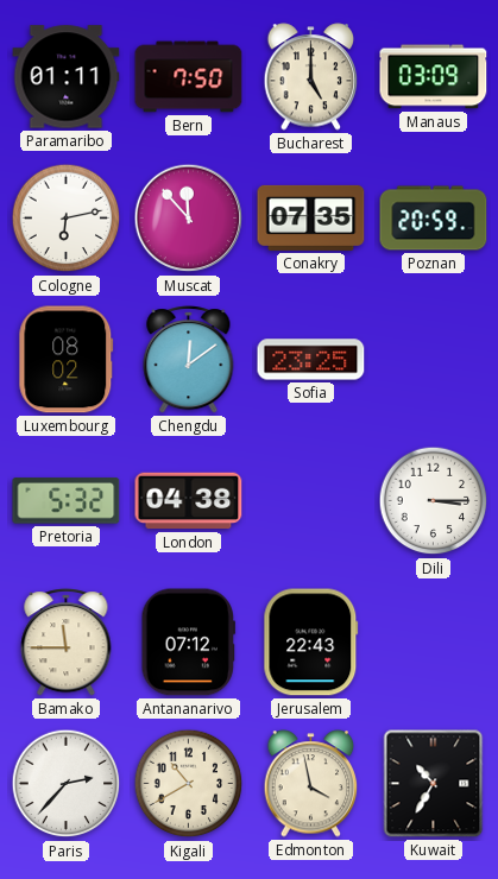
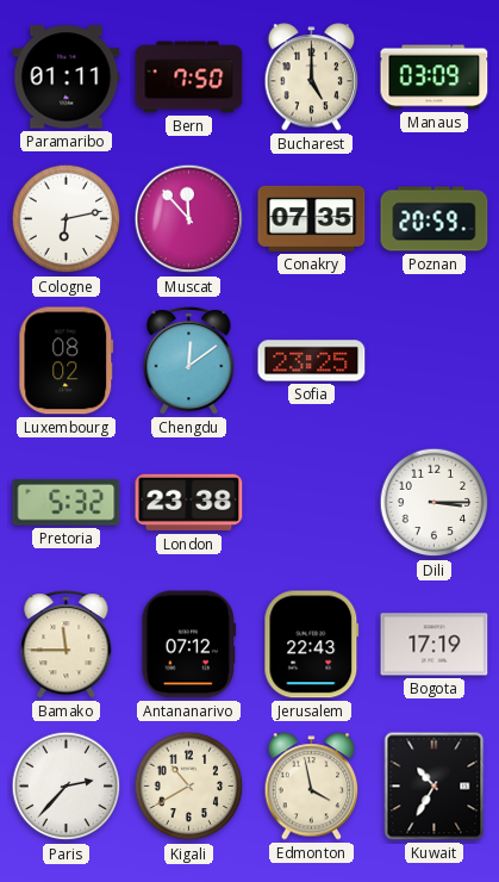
London: 04:38 -> 23:38
Bogota: none -> 17:19
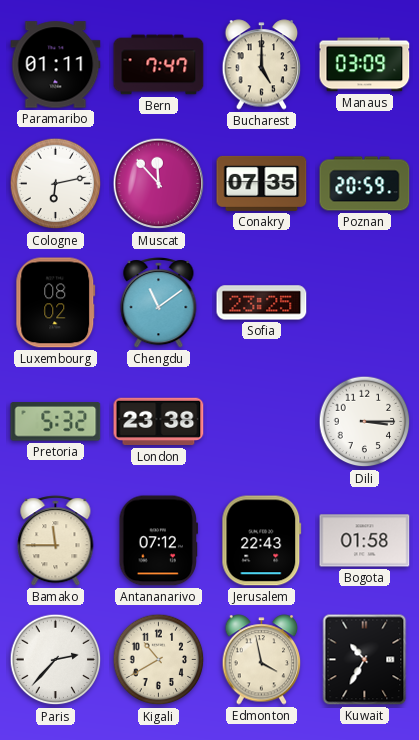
Bern: 7:50 -> 7:47
Chengdu: 12:09 -> 11:09
Bogota: 17:19 -> 01:58
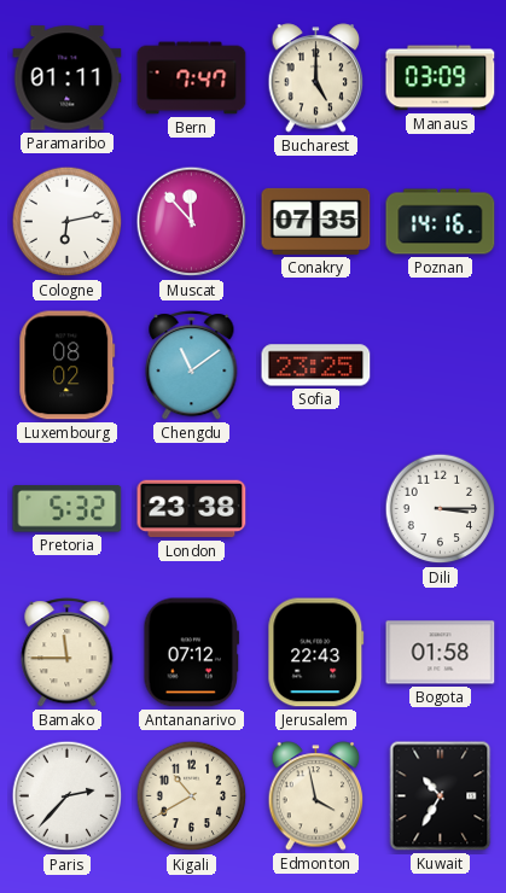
Poznan: 20:59 -> 14:16
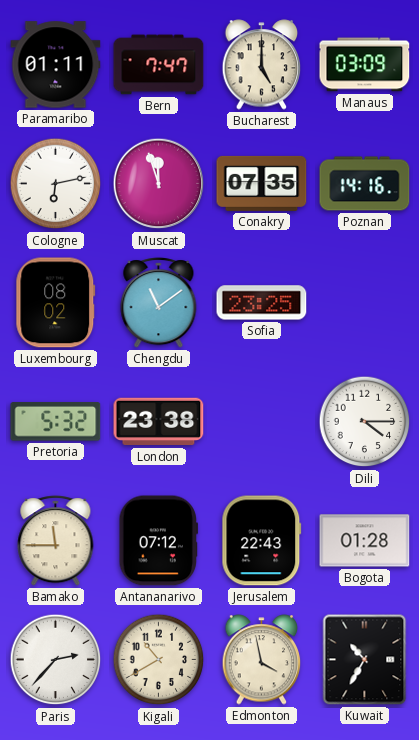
Muscat: 11:53 -> 11:57
Dili: 3:15 -> 4:15
Bogota: 01:58 -> 01:28
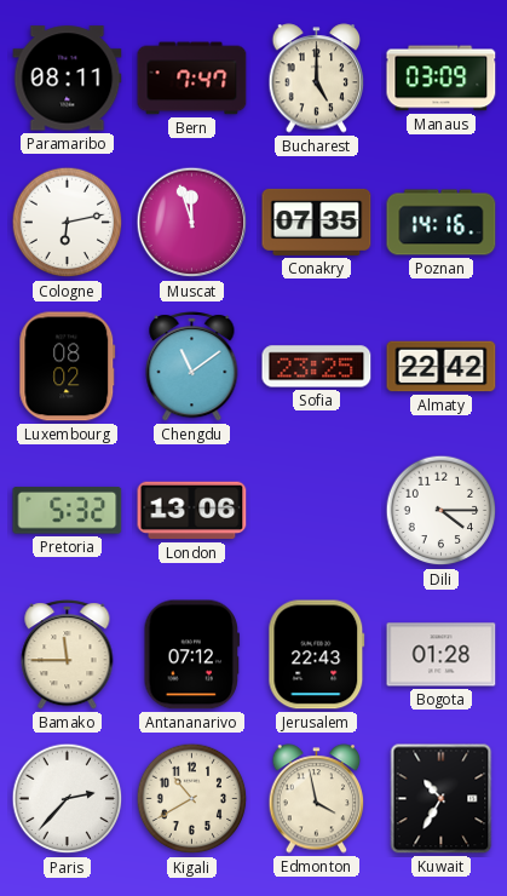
Paramaribo: 01:11 -> 08:11
Almaty: none -> 22:42
London: 23:38 -> 13:06
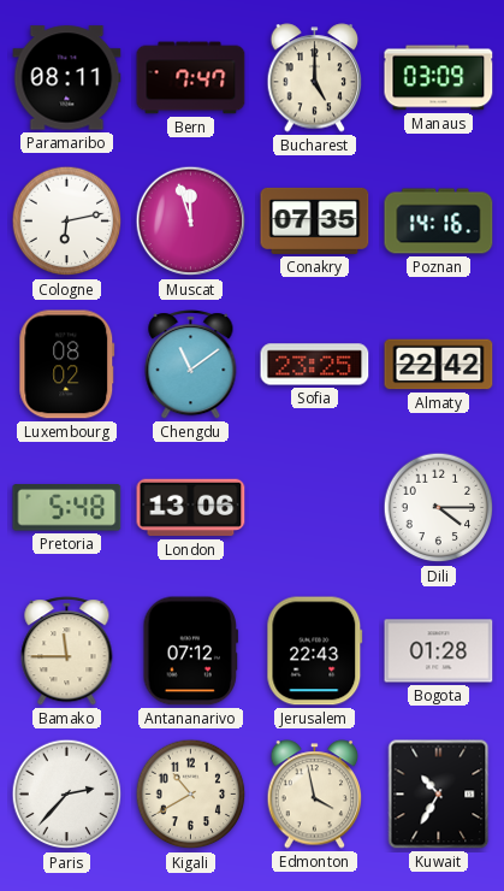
Pretoria: 5:32 -> 5:48
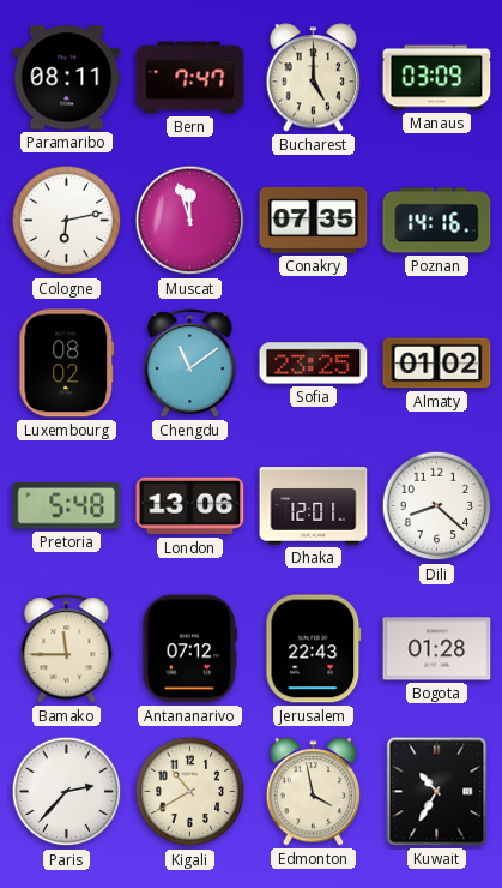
Almaty: 22:42 -> 01:02
Dhaka: none -> 12:01
Dili: 4:15 -> 8:22
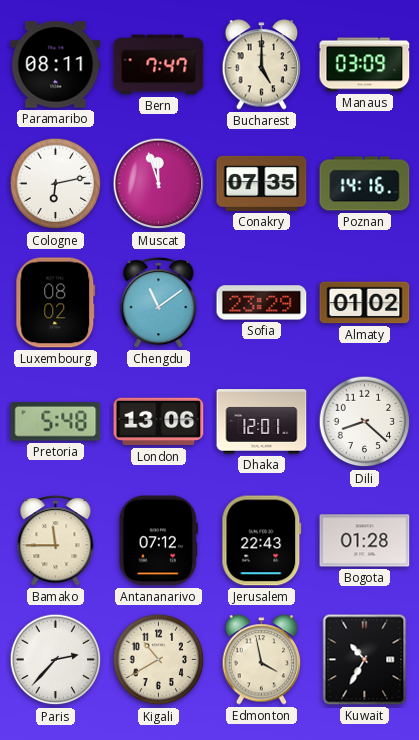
Sofia: 23:25 -> 23:29
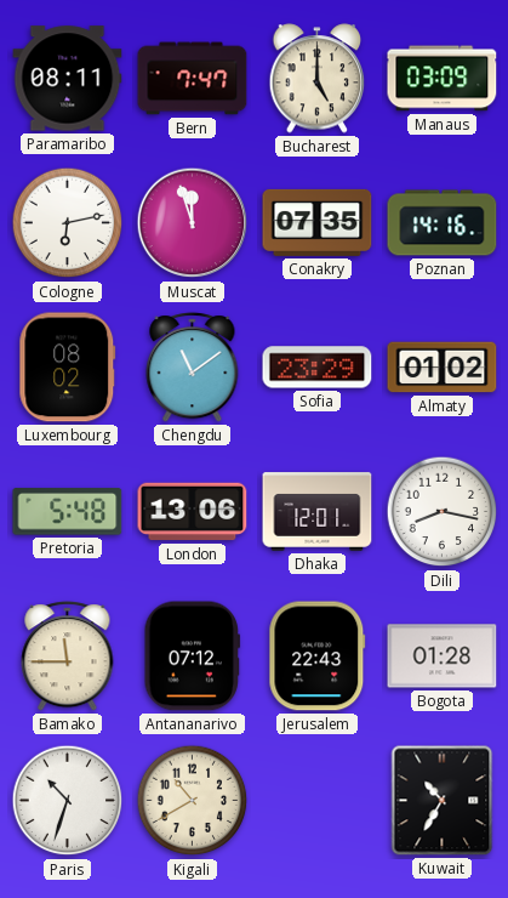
Dili: 8:22 -> 8:17
Paris: 2:37 -> 10:33
Edmonton: 3:58 -> none
